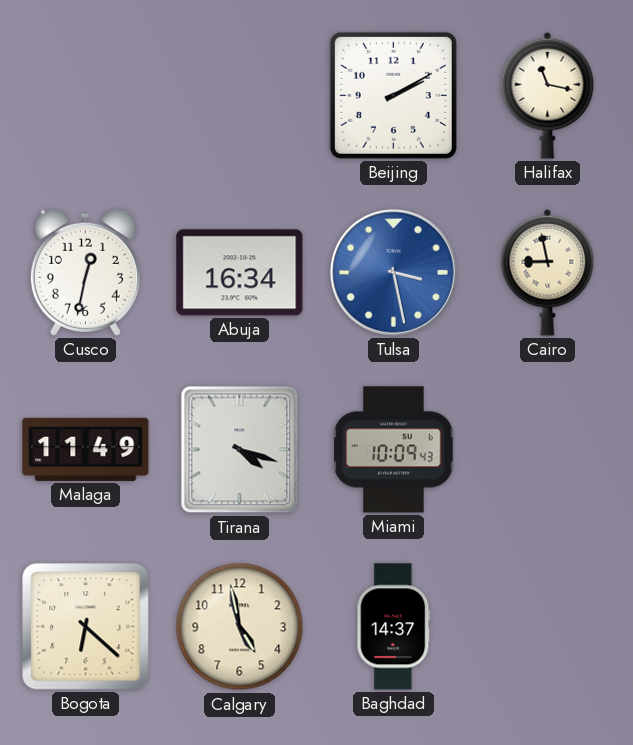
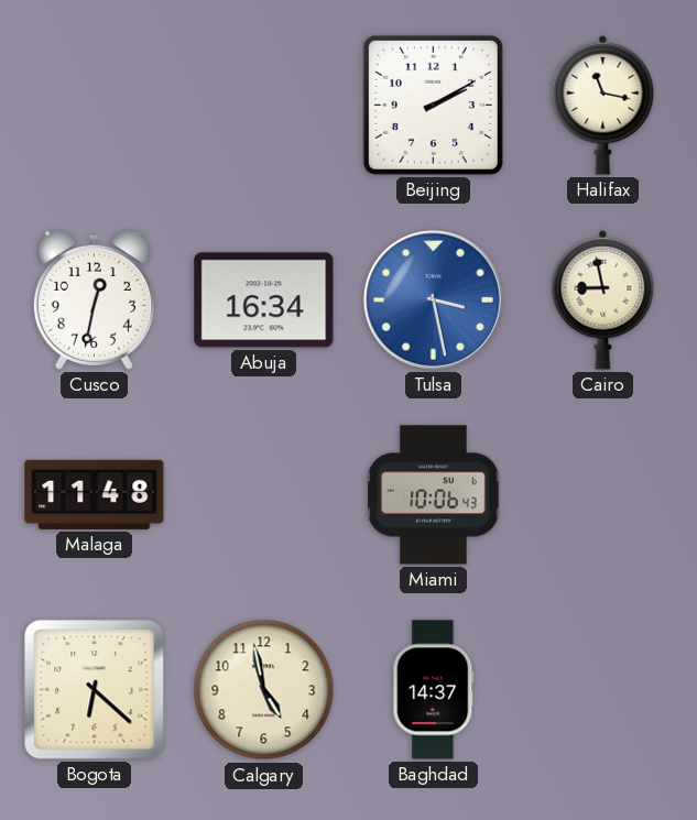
Malaga: 11:49 -> 11:48
Tirana: 4:18 -> none
Miami: 10:09 -> 10:06
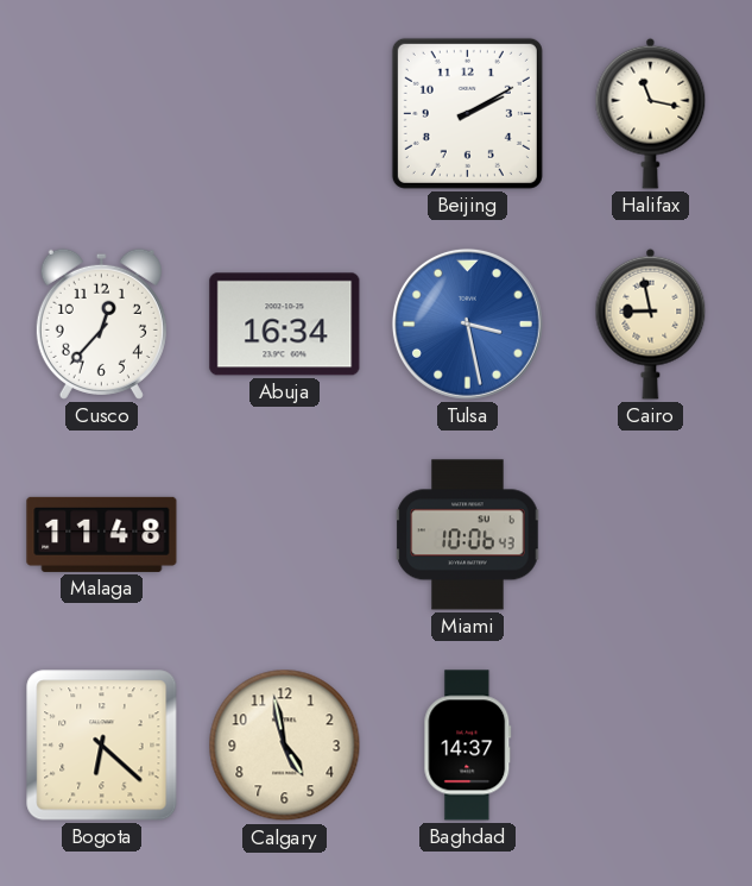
Cusco: 12:32 -> 12:37
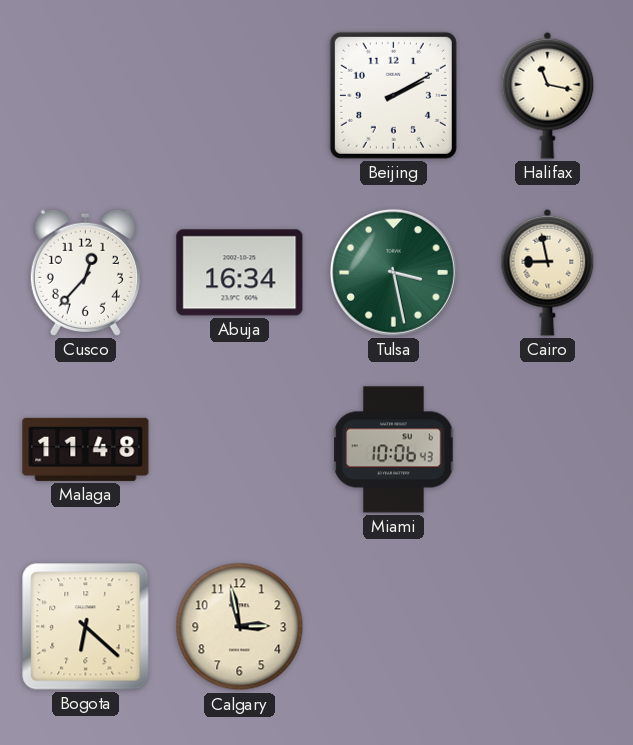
Tulsa dial: blue -> green
Calgary: 4:58 -> 2:58
Baghdad: 14:37 -> none
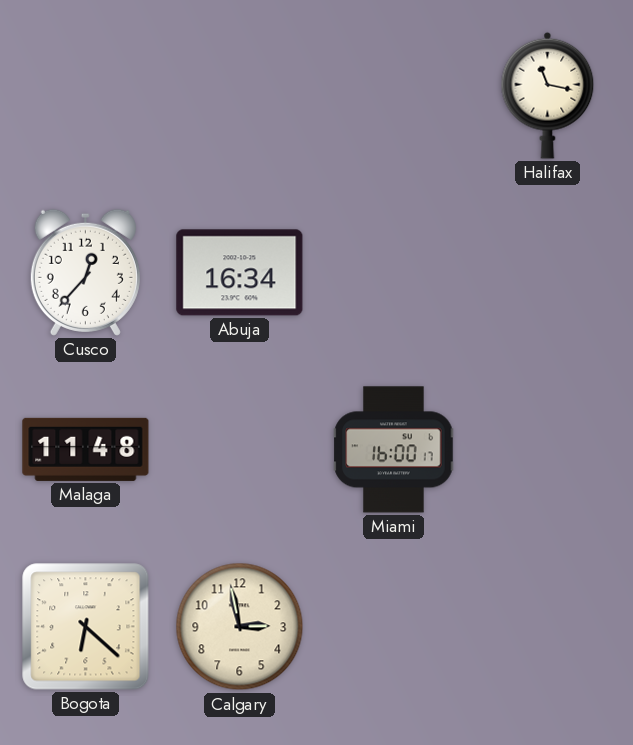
Beijing: 2:10 -> none
Tulsa: 3:28 -> none
Cairo: 8:58 -> none
Miami: 10:06 -> 16:00
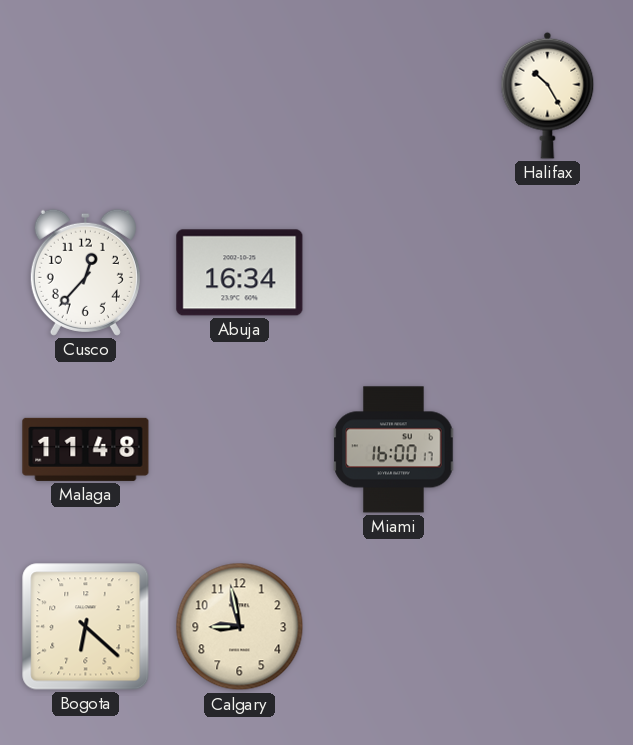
Halifax: 11:17 -> 10:25
Calgary: 2:58 -> 8:58
